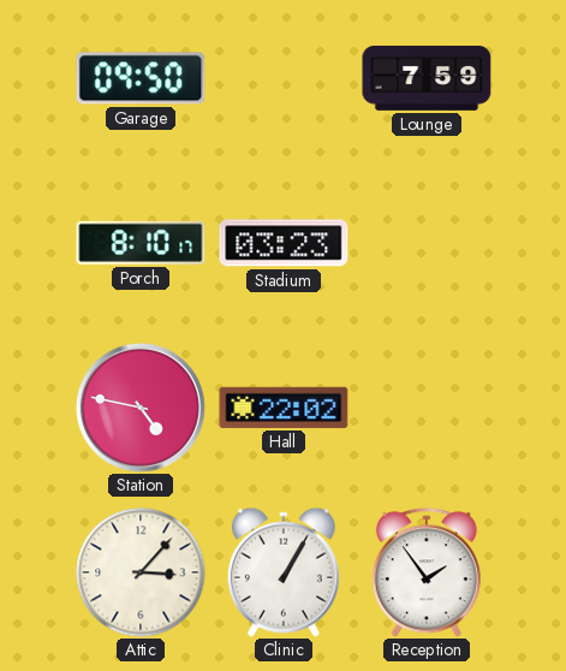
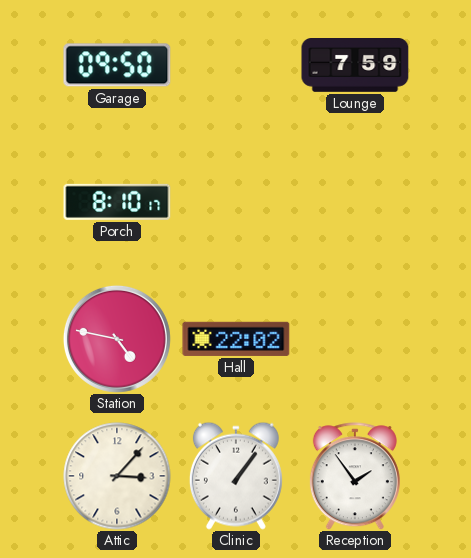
Stadium: 03:23 -> none
Clinic: 1:05 -> 1:06
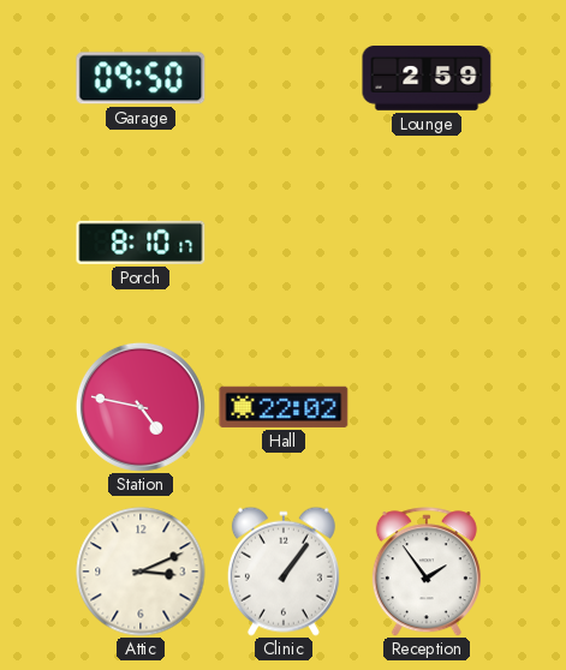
Lounge: 7:59 -> 2:59
Attic: 3:07 -> 3:11
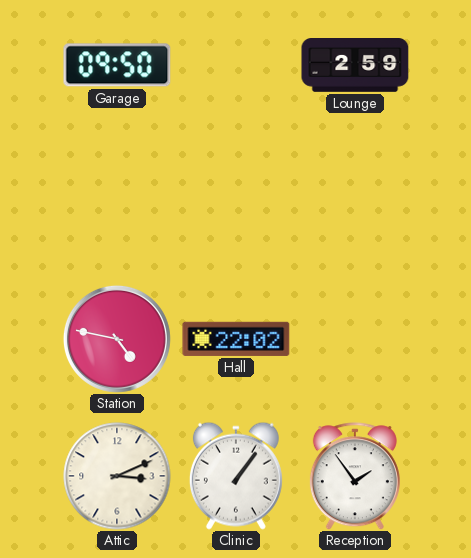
Porch: 8:10 -> none
